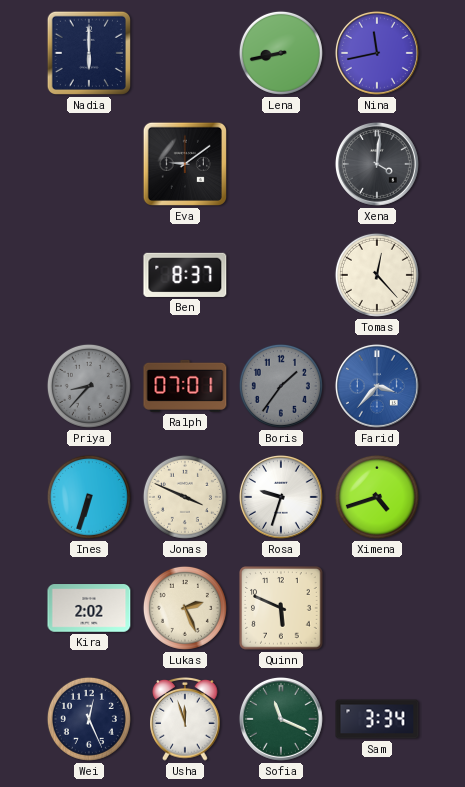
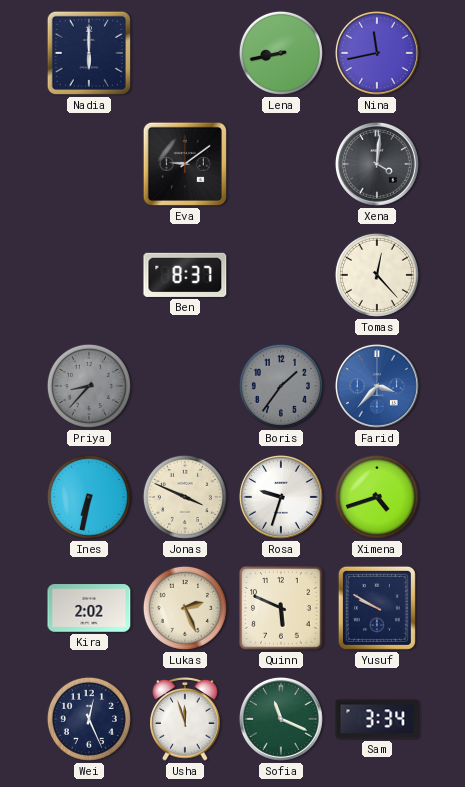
Ralph: 07:01 -> none
Ines: 6:33 -> 6:32
Yusuf: none -> 9:50
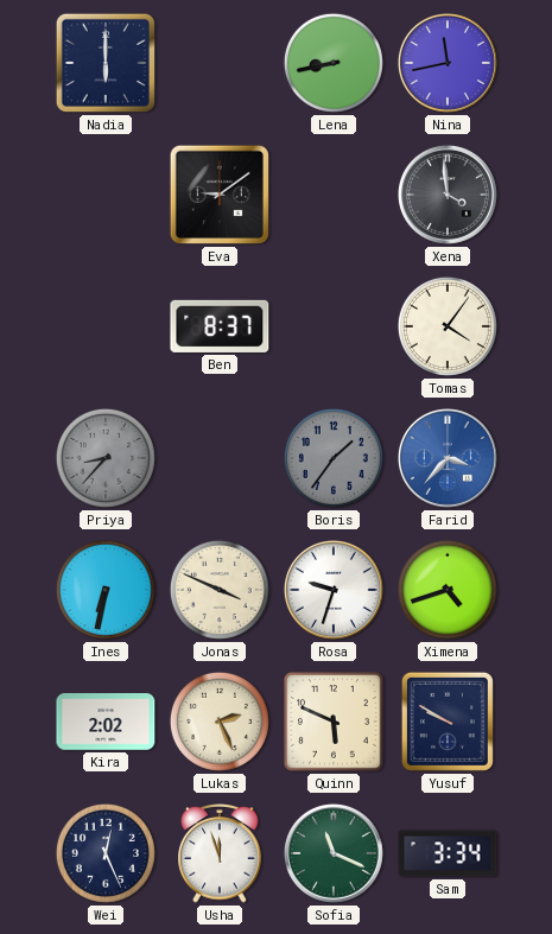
Xena: 4:01 -> 3:59
Tomas: 12:23 -> 4:06
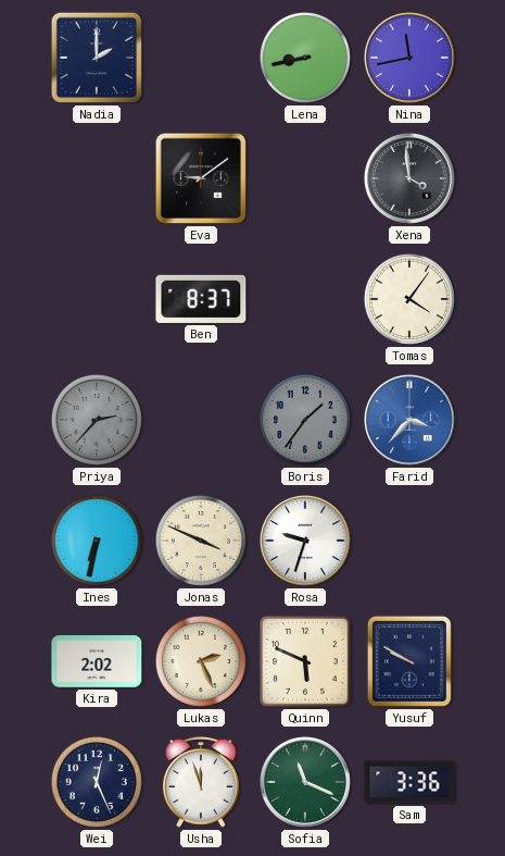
Nadia: 6:00 -> 2:00
Priya: 8:37 -> 2:37
Ximena: 4:42 -> none
Sam: 3:34 -> 3:36
